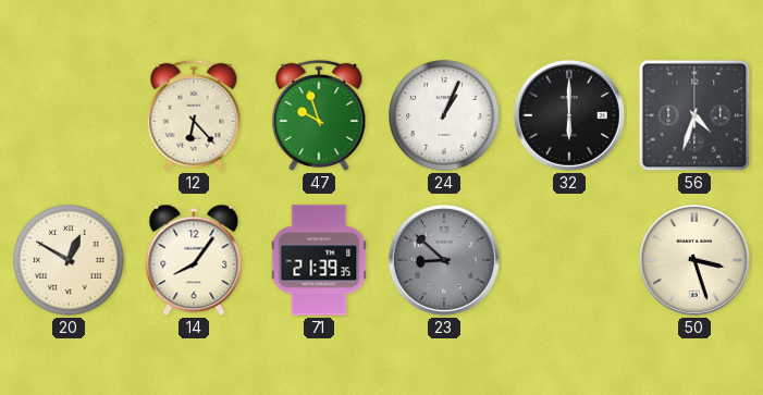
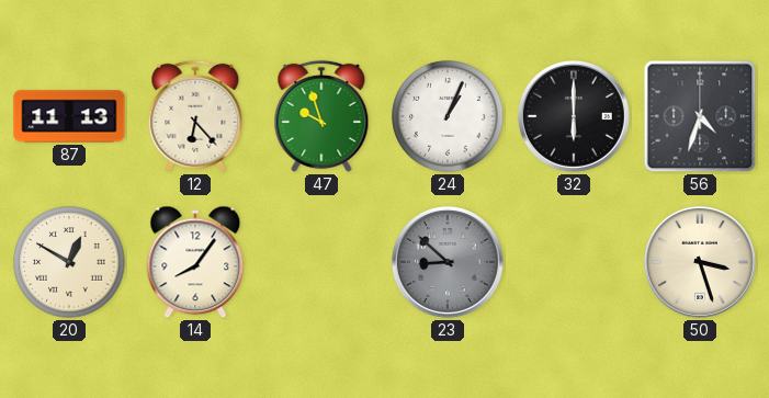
87: none -> 11:13
71: 21:39 -> none
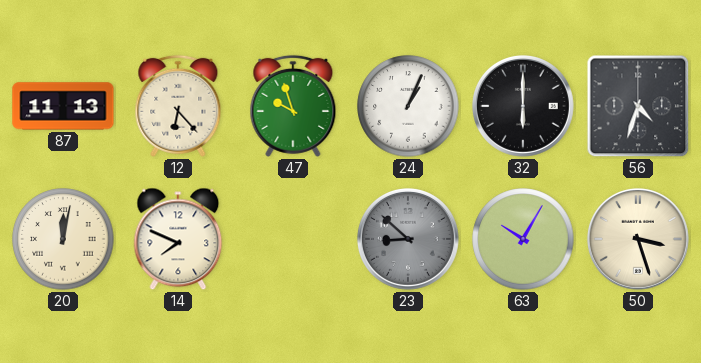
20: 12:50 -> 12:02
14: 8:06 -> 7:49
63: none -> 10:05
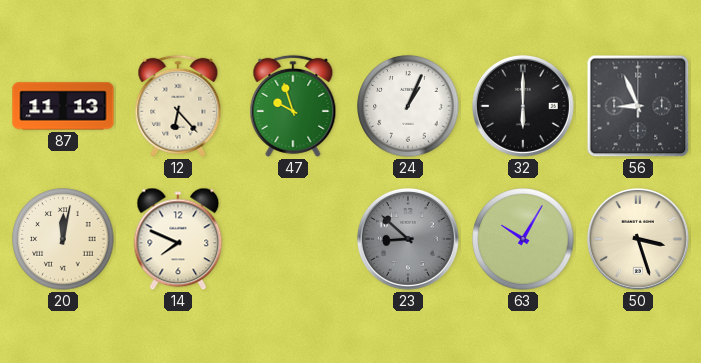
56: 4:33 -> 8:56
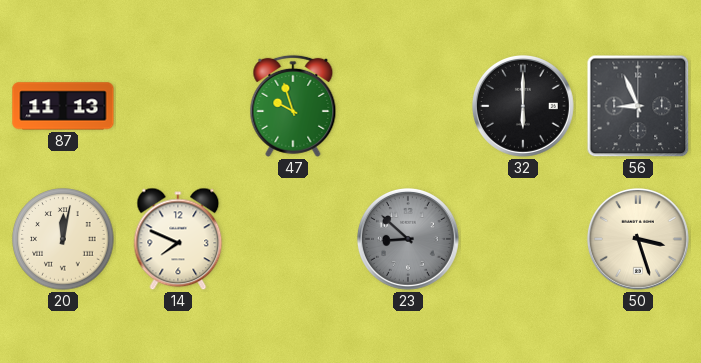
12: 6:23 -> none
24: 1:04 -> none
63: 10:05 -> none
